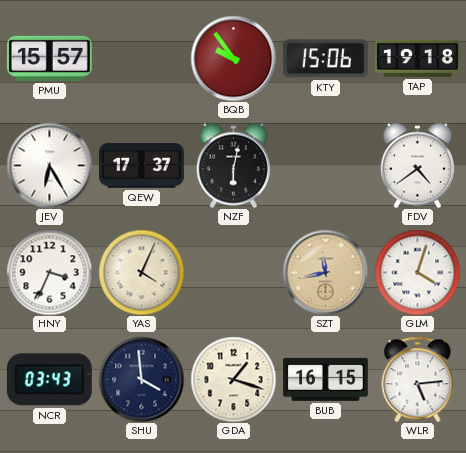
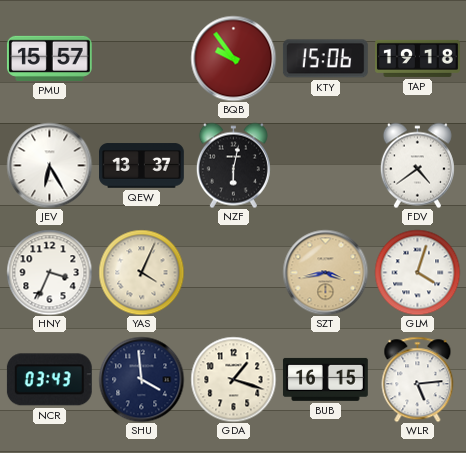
QEW: 17:37 -> 13:37
SZT: 11:43 -> 3:43
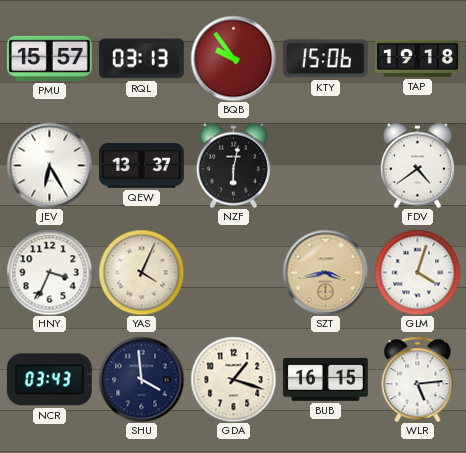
RQL: none -> 03:13
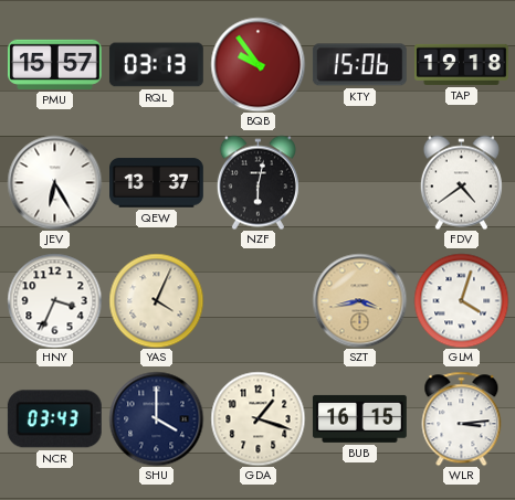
SHU: 3:59 -> 4:00
WLR: 5:14 -> 3:14
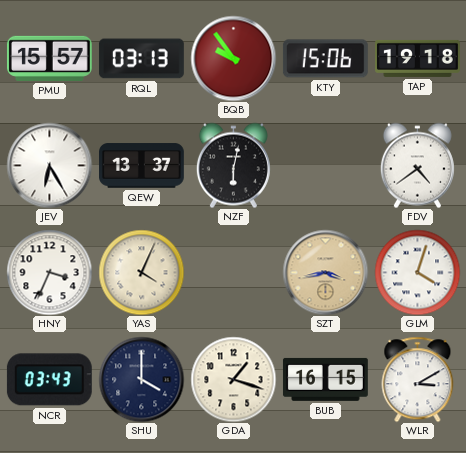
WLR: 3:14 -> 3:10
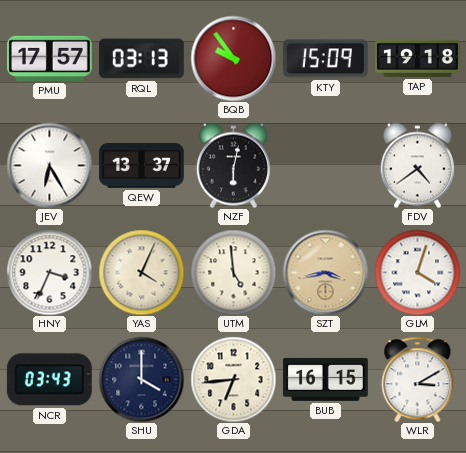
PMU: 15:57 -> 17:57
KTY: 15:06 -> 15:09
UTM: none -> 4:59
GDA: 1:18 -> 6:44
